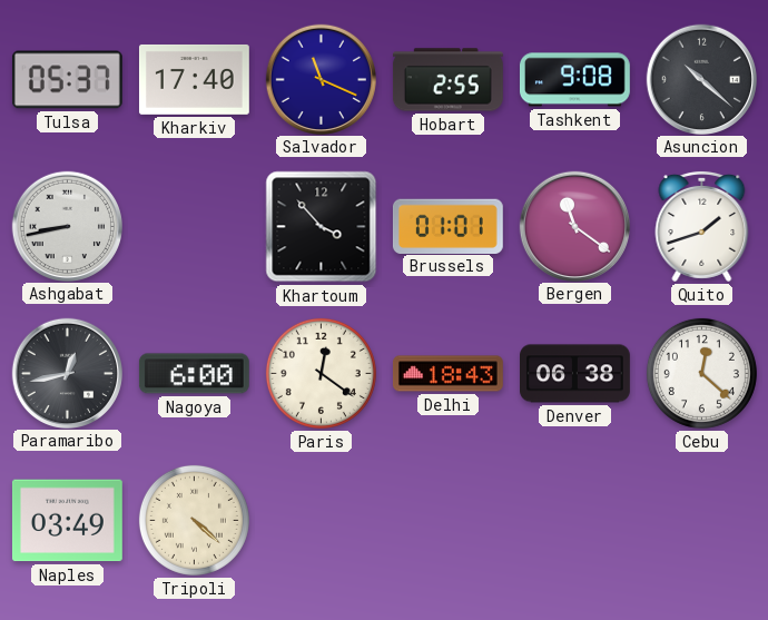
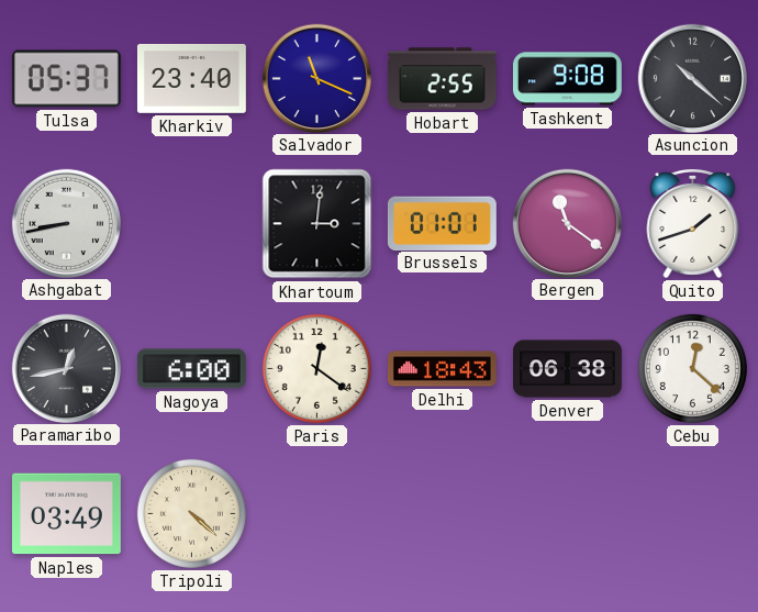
Kharkiv: 17:40 -> 23:40
Khartoum: 3:53 -> 3:01
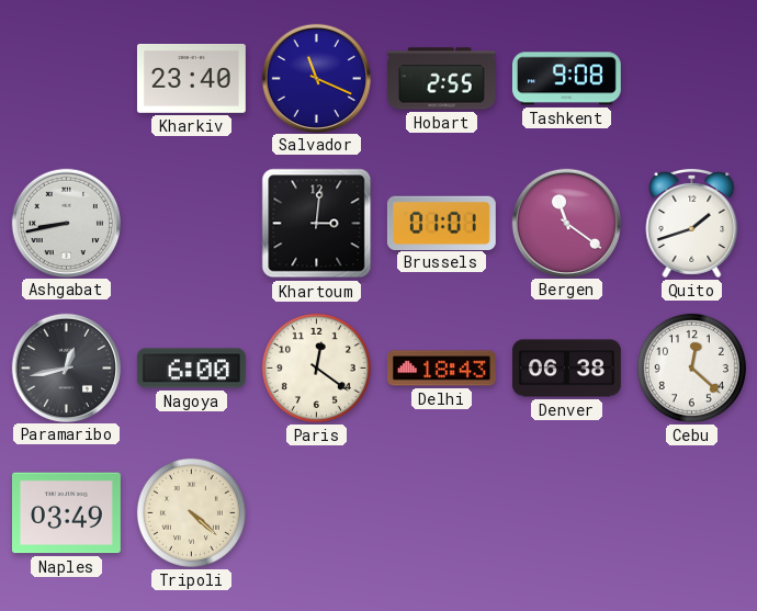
Tulsa: 05:37 -> none
Asuncion: 10:22 -> none
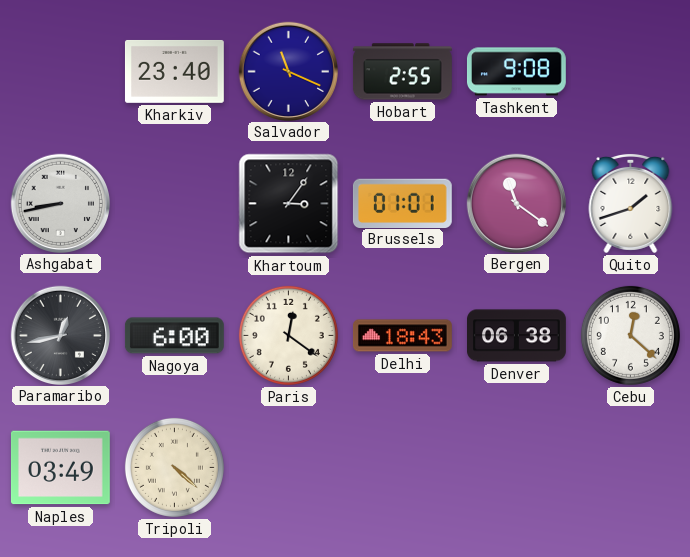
Khartoum: 3:01 -> 3:06
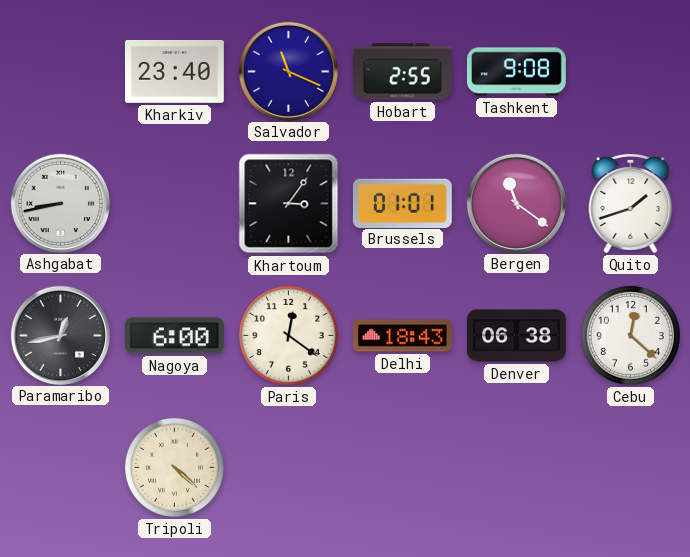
Naples: 03:49 -> none
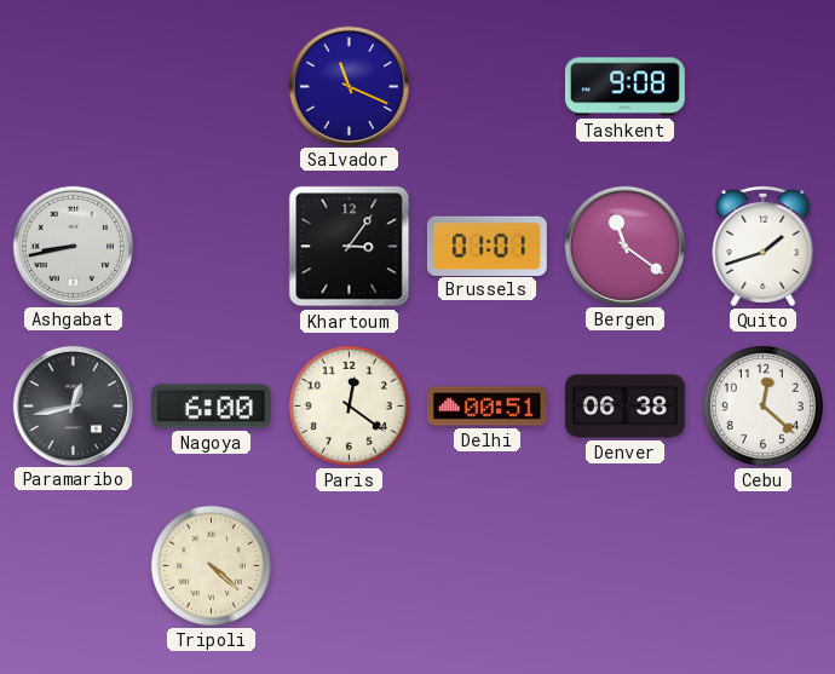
Kharkiv: 23:40 -> none
Hobart: 2:55 -> none
Delhi: 18:43 -> 00:51
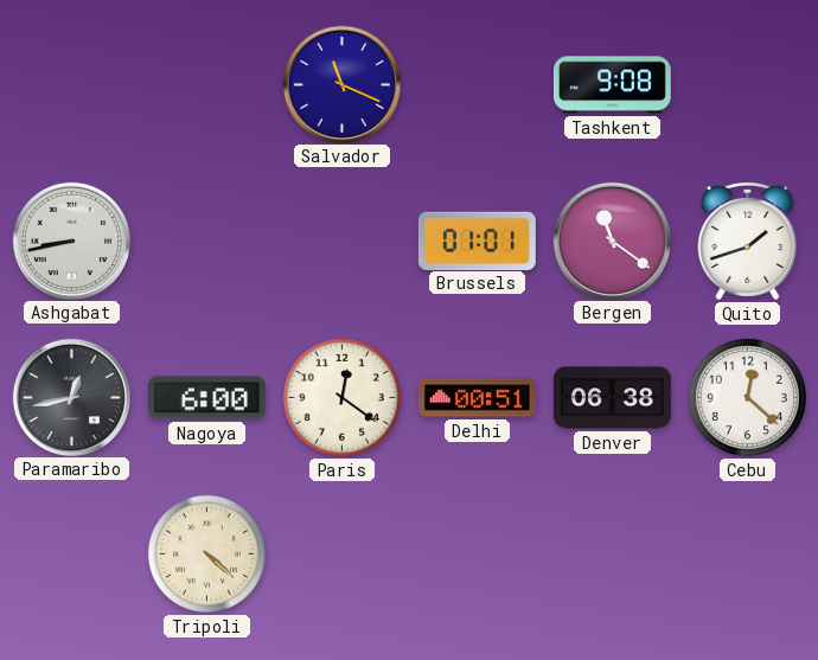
Khartoum: 3:06 -> none
